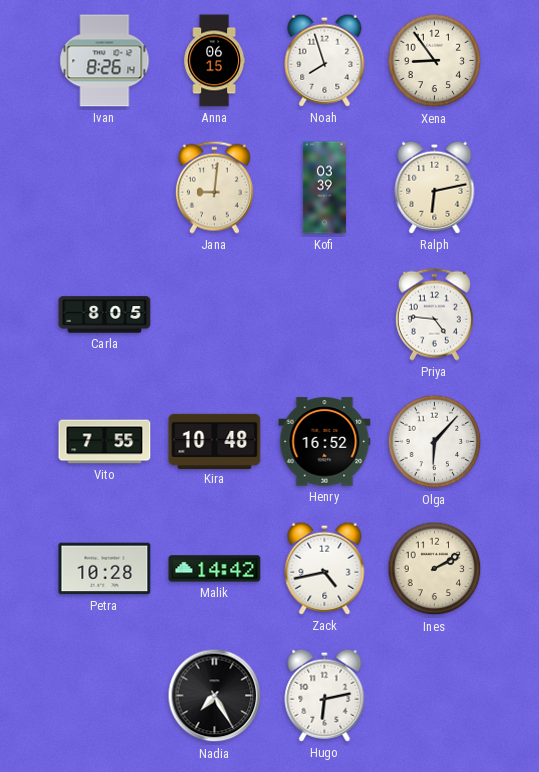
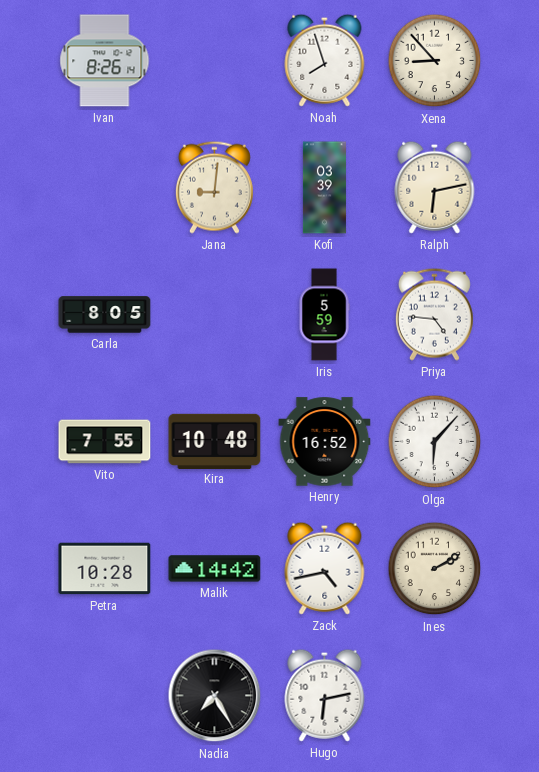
Anna: 06:15 -> none
Xena: 8:54 -> 8:53
Iris: none -> 5:59
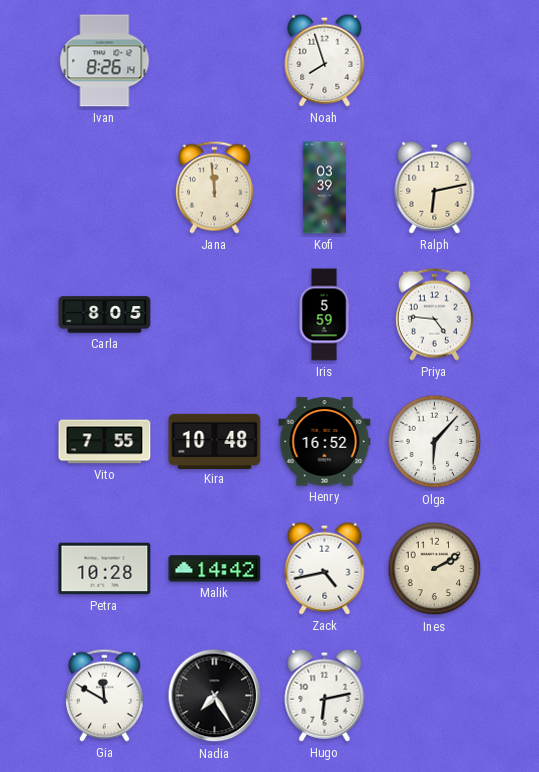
Xena: 8:53 -> none
Jana: 9:01 -> 11:59
Gia: none -> 11:50
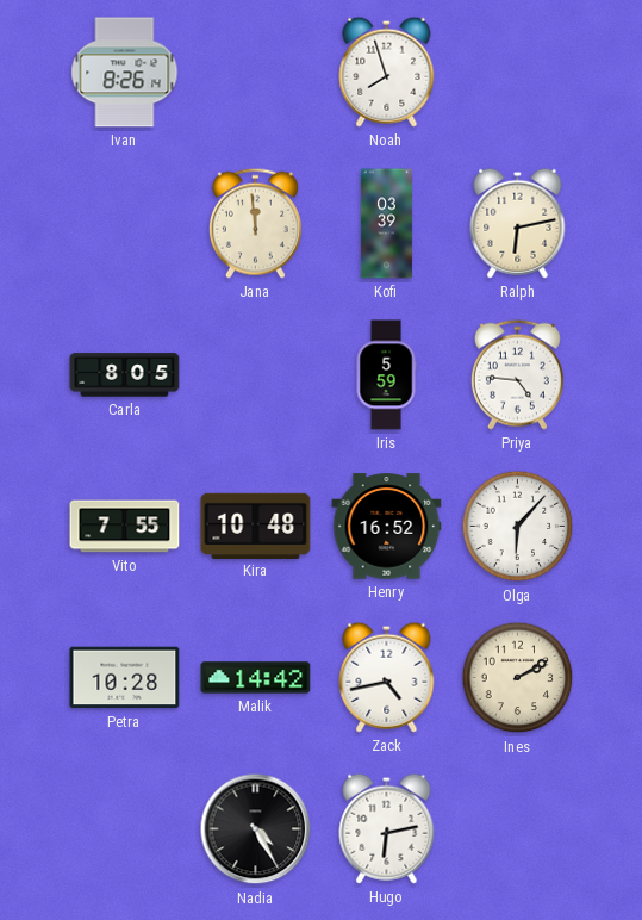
Gia: 11:50 -> none
Nadia: 7:25 -> 4:25
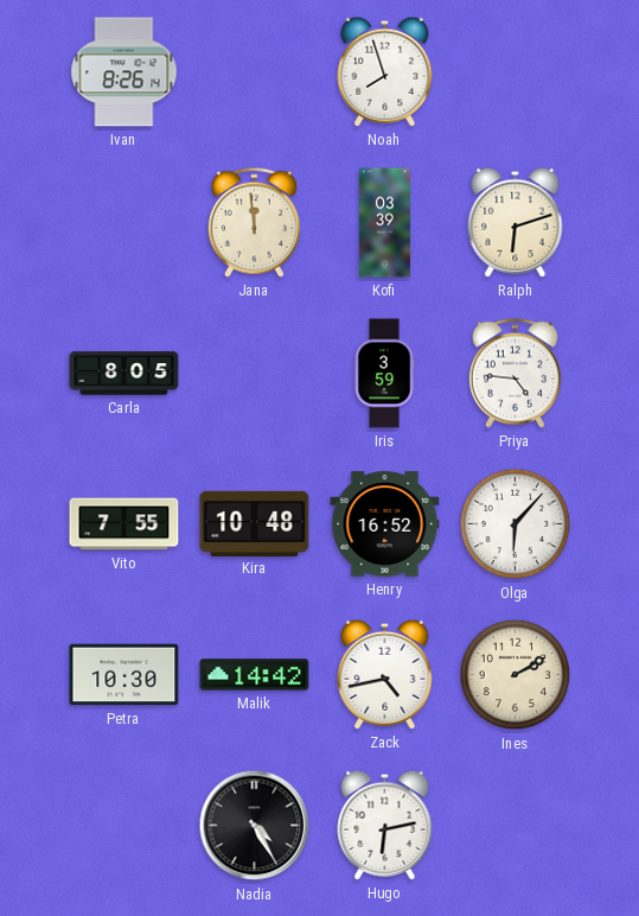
Ralph: 6:13 -> 6:12
Iris: 5:59 -> 3:59
Petra: 10:28 -> 10:30
